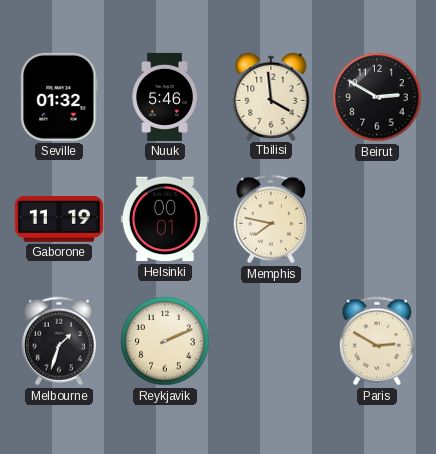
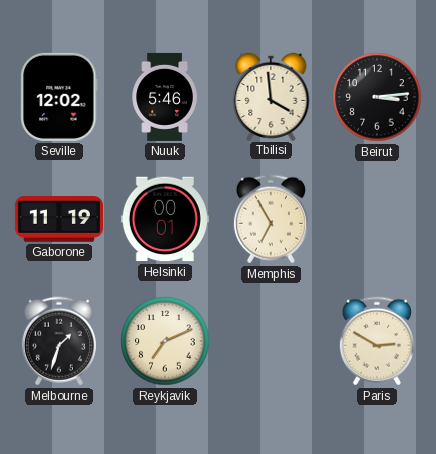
Seville: 01:32 -> 12:02
Beirut: 2:50 -> 3:14
Memphis: 7:47 -> 6:55
Reykjavik: 2:11 -> 7:11
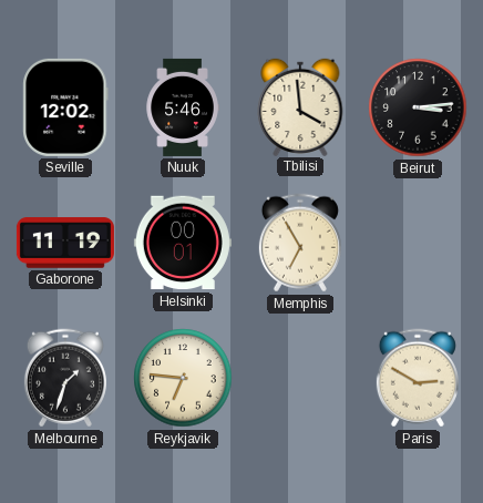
Reykjavik: 7:11 -> 6:46
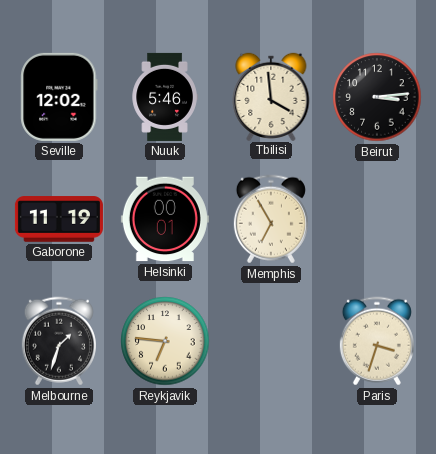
Paris: 2:50 -> 3:33
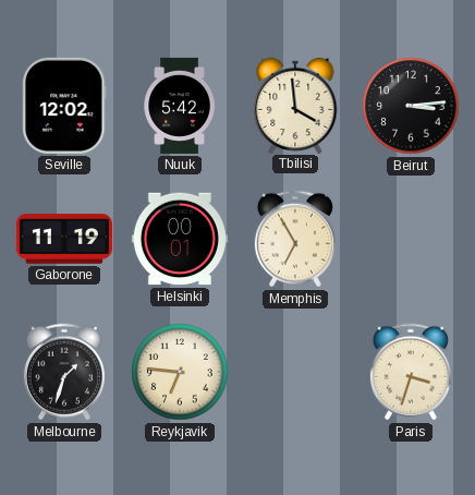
Nuuk: 5:46 -> 5:42
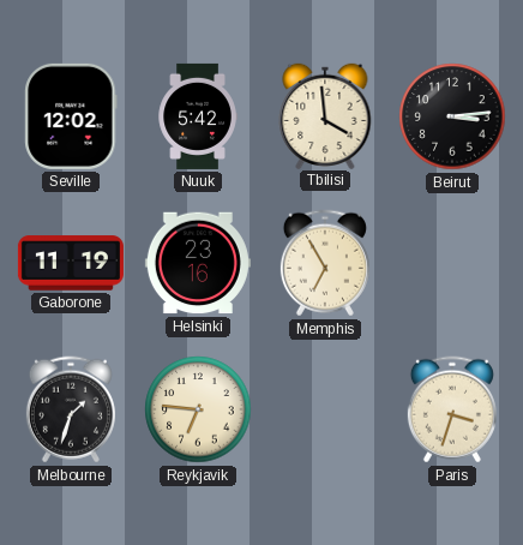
Helsinki: 00:01 -> 23:16
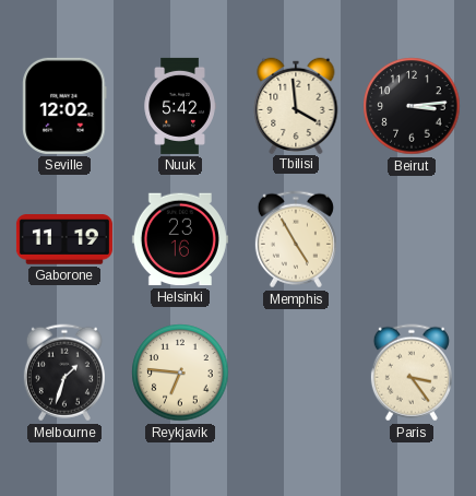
Memphis: 6:55 -> 4:55
Paris: 3:33 -> 3:24
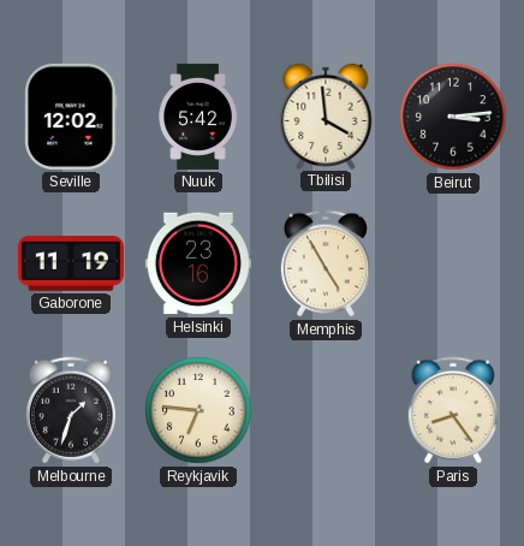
Paris: 3:24 -> 8:24
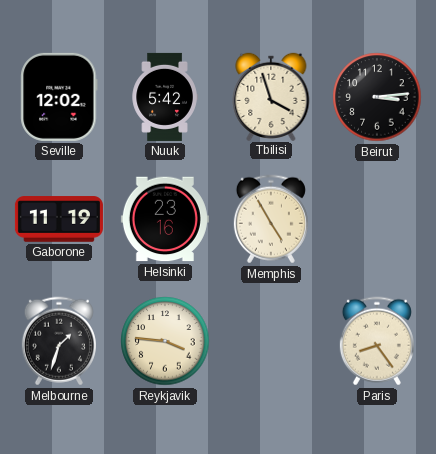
Tbilisi: 3:59 -> 3:57
Reykjavik: 6:46 -> 3:46
